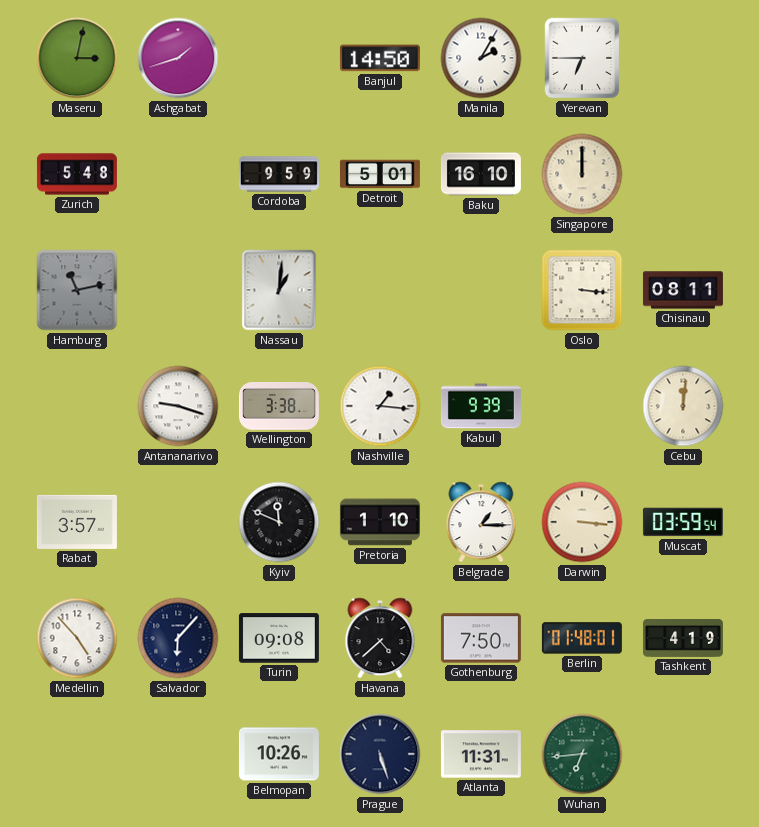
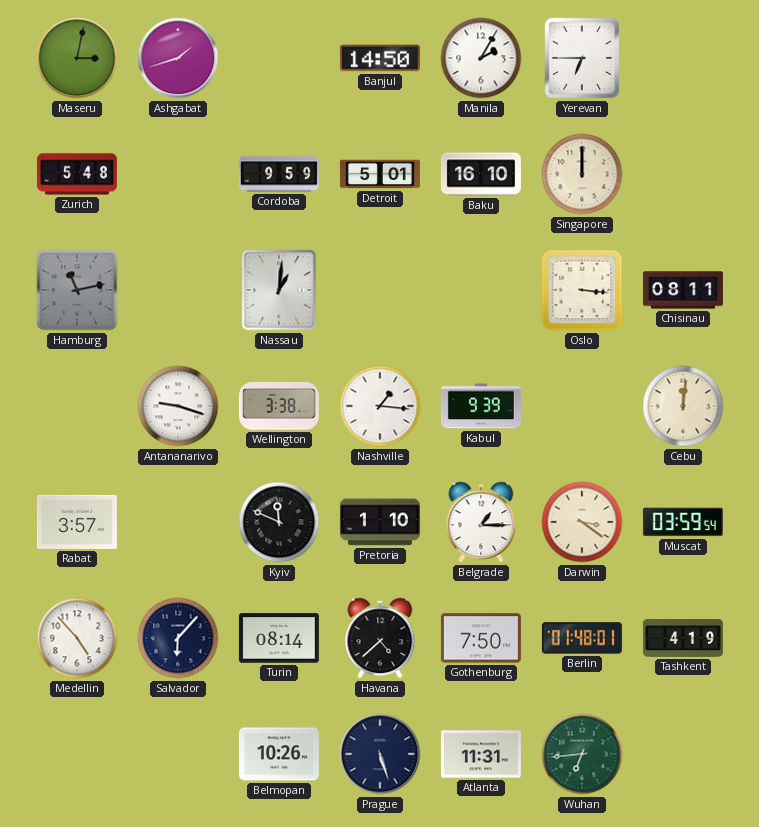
Darwin: 3:16 -> 3:21
Turin: 09:08 -> 08:14
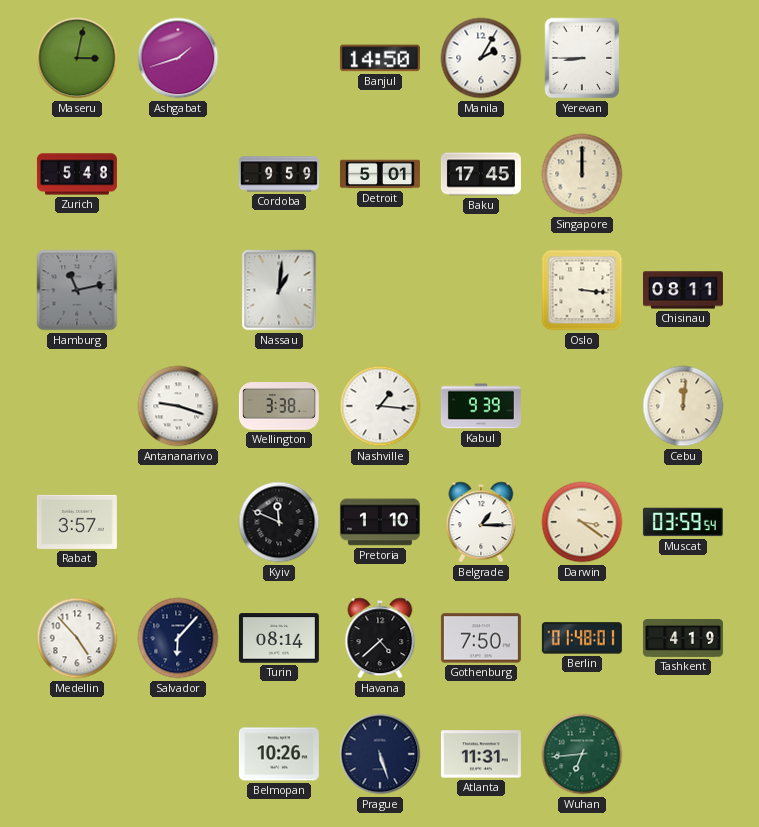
Yerevan: 6:45 -> 8:45
Baku: 16:10 -> 17:45
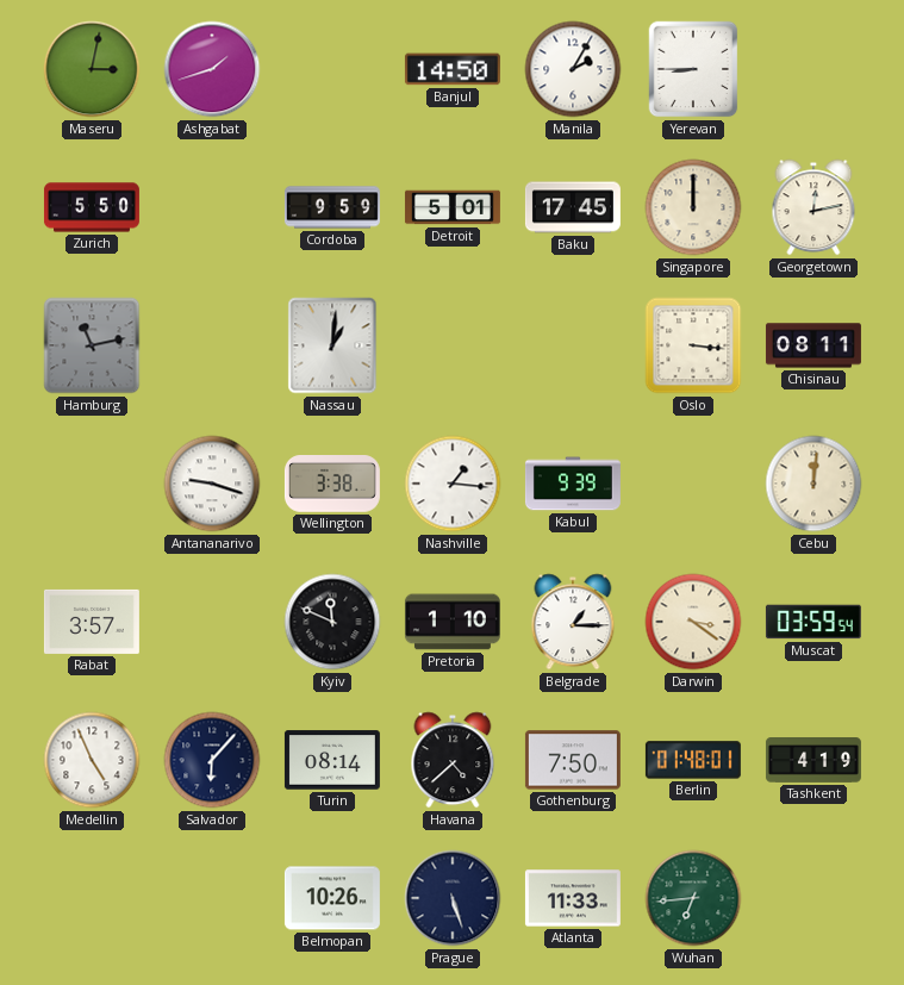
Zurich: 5:48 -> 5:50
Georgetown: none -> 12:13
Medellin: 4:53 -> 4:56
Atlanta: 11:31 -> 11:33
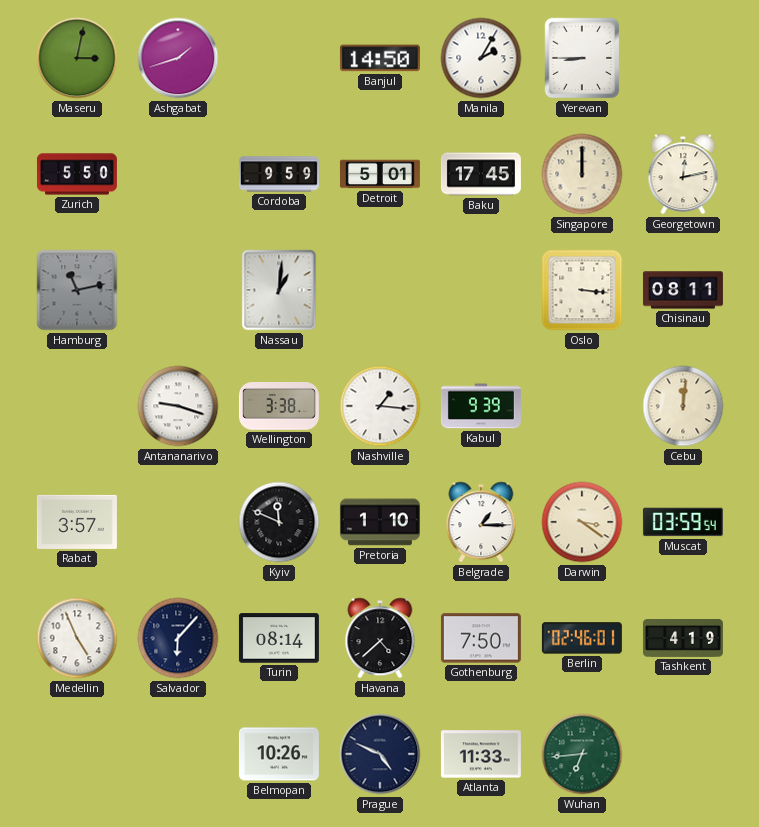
Berlin: 01:48 -> 02:46
Prague: 5:27 -> 4:49
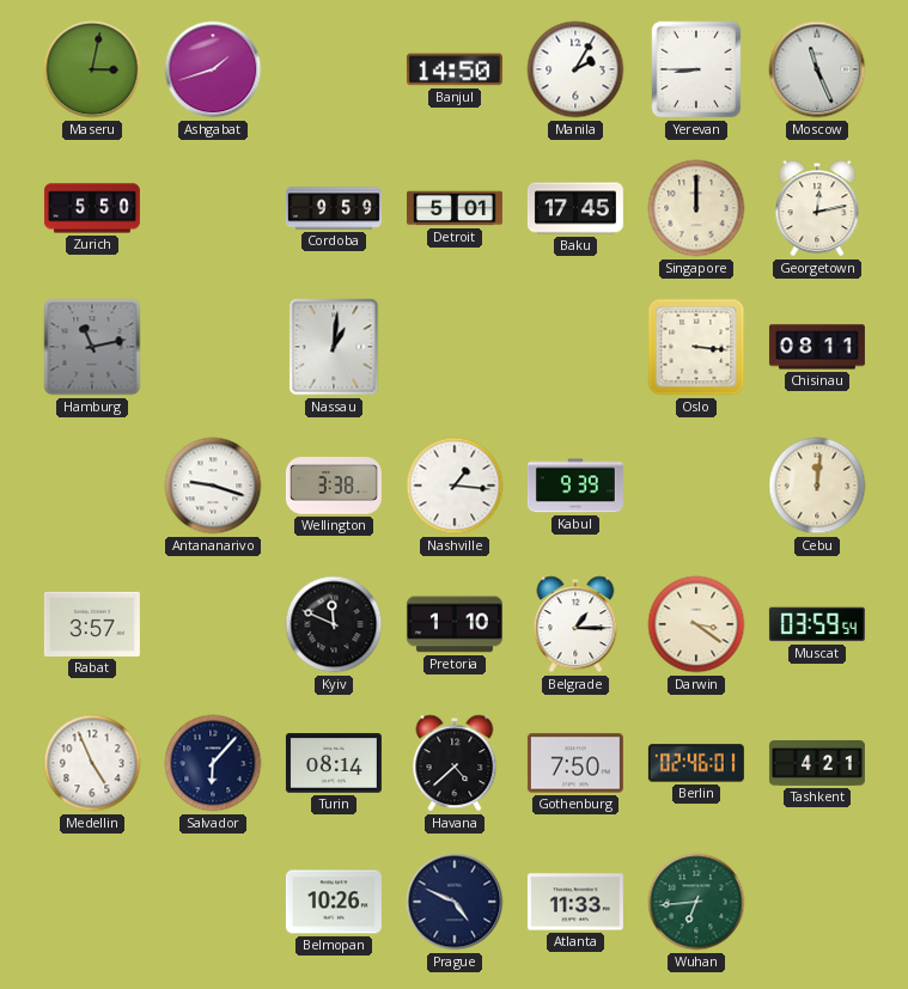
Moscow: none -> 11:26
Tashkent: 4:19 -> 4:21
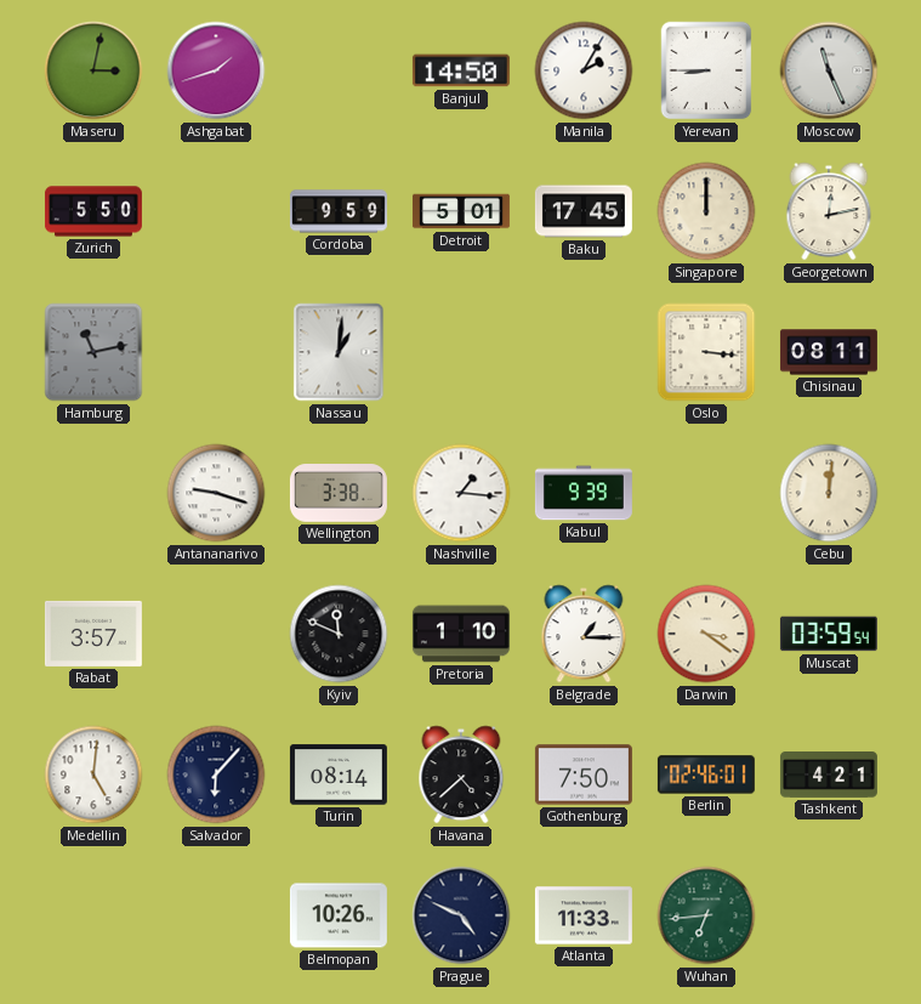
Medellin: 4:56 -> 5:01
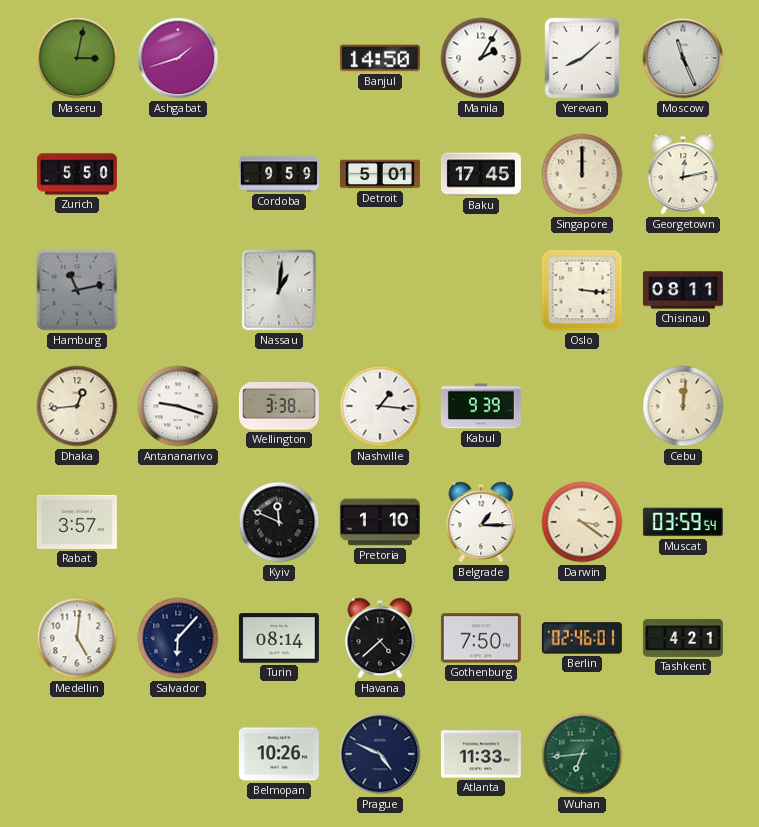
Yerevan: 8:45 -> 8:08
Dhaka: none -> 12:44
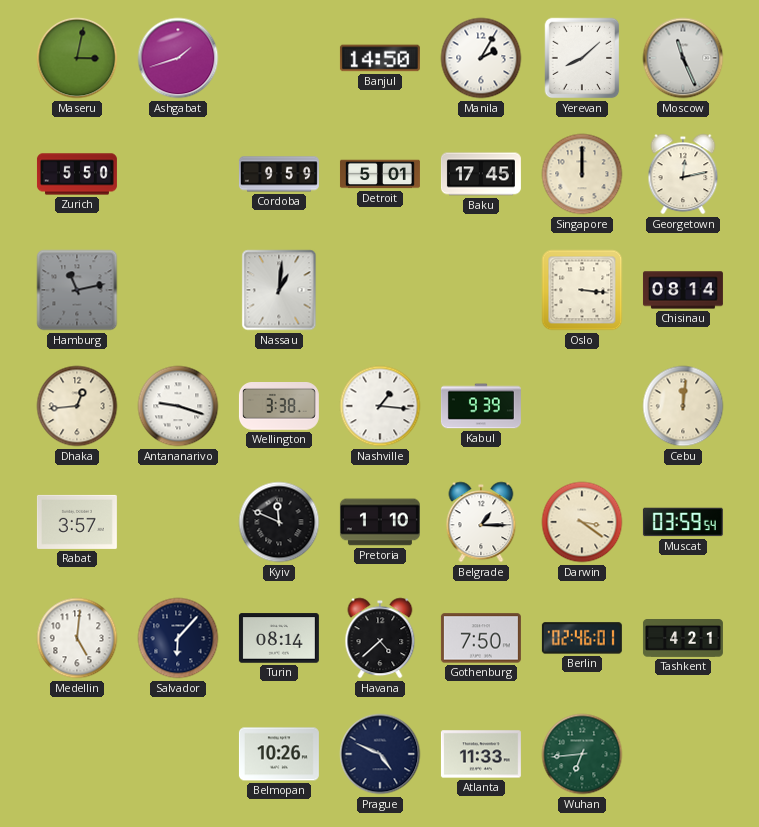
Chisinau: 08:11 -> 08:14
